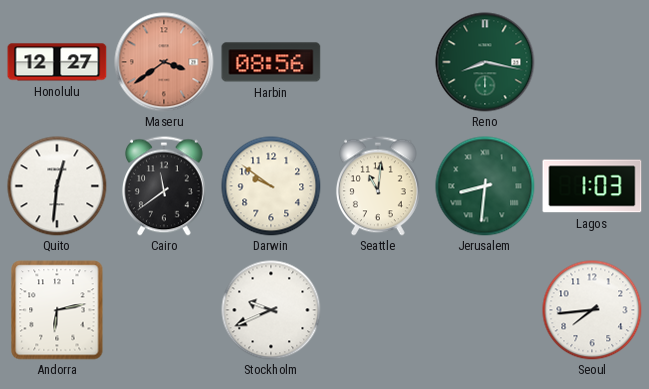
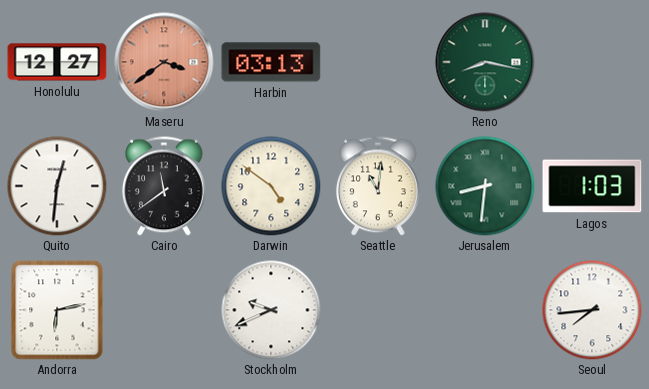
Harbin: 08:56 -> 03:13
Darwin: 9:51 -> 4:51
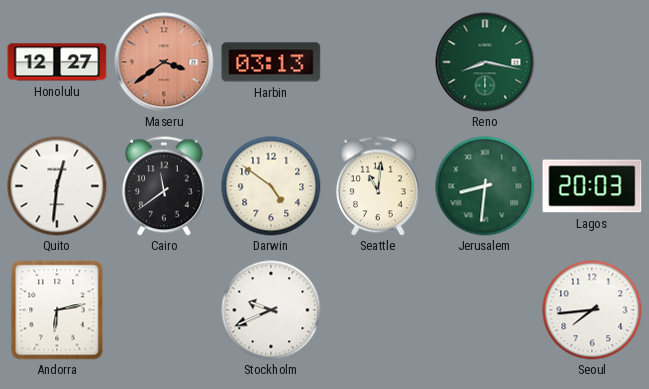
Lagos: 1:03 -> 20:03
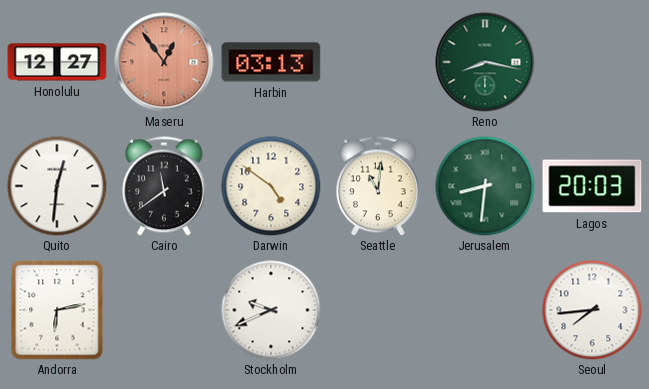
Maseru: 3:39 -> 12:54
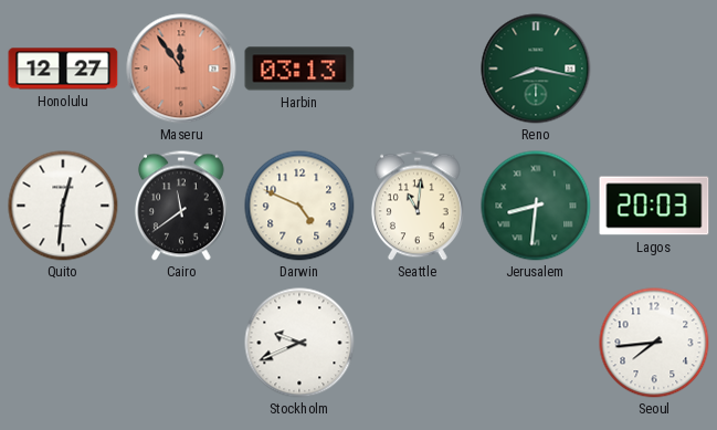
Maseru: 12:54 -> 11:54
Darwin: 4:51 -> 4:49
Andorra: 6:13 -> none
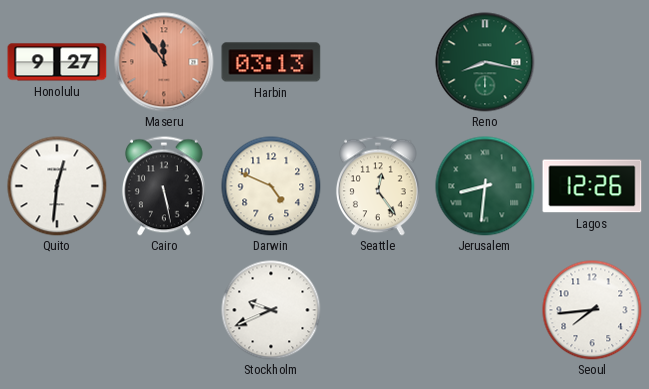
Honolulu: 12:27 -> 9:27
Cairo: 11:39 -> 5:28
Seattle: 11:01 -> 12:24
Lagos: 20:03 -> 12:26
